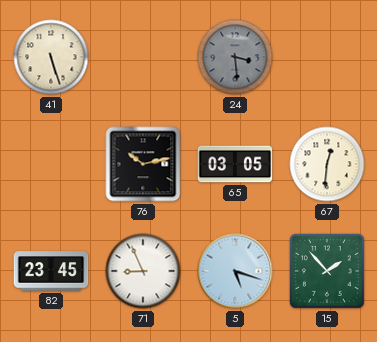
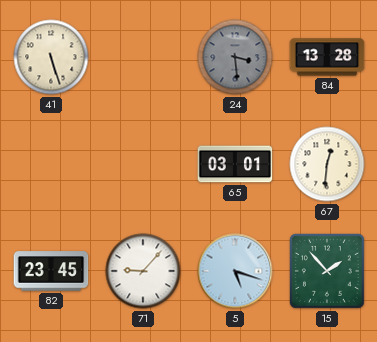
84: none -> 13:28
76: 10:13 -> none
65: 03:05 -> 03:01
71: 8:56 -> 9:07
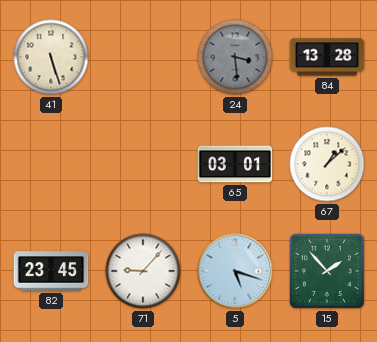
67: 12:31 -> 1:08
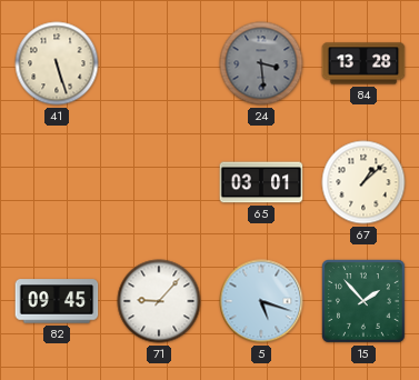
82: 23:45 -> 09:45
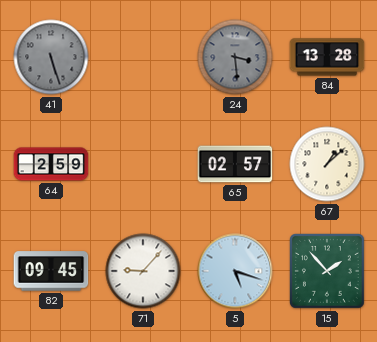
41 dial: cream -> grey
64: none -> 2:59
65: 03:01 -> 02:57
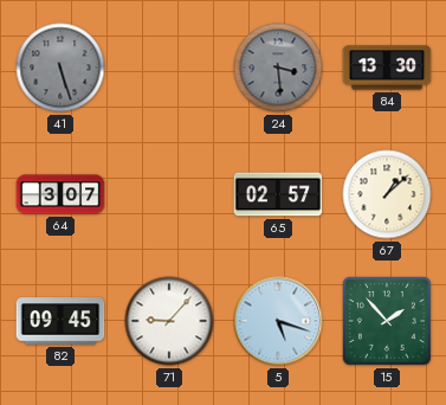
84: 13:28 -> 13:30
64: 2:59 -> 3:07
